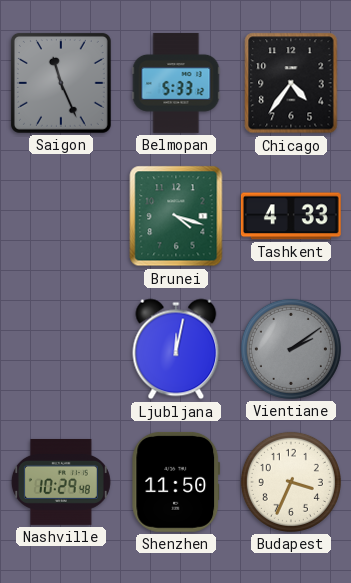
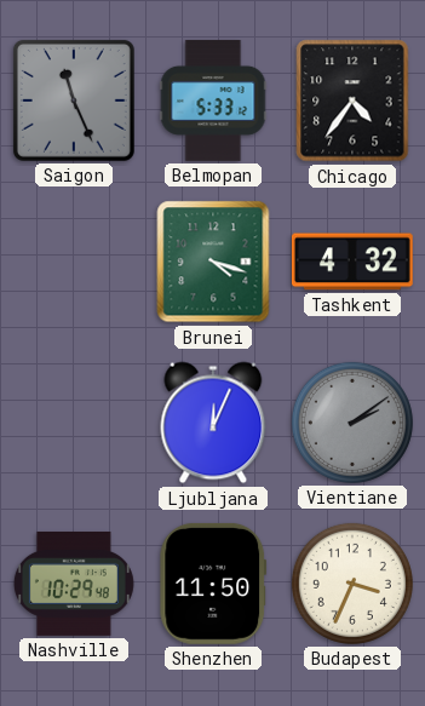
Tashkent: 4:33 -> 4:32
Ljubljana: 12:02 -> 12:04
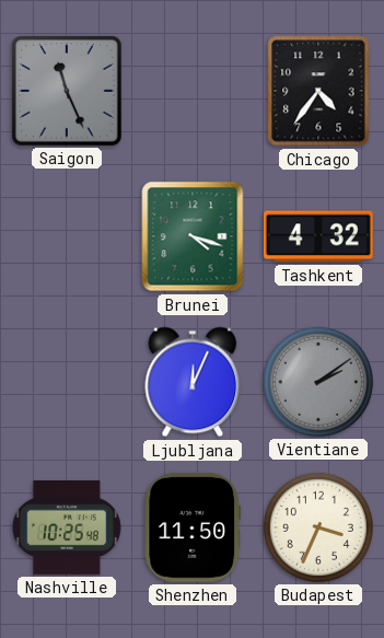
Belmopan: 5:33 -> none
Nashville: 10:29 -> 10:25
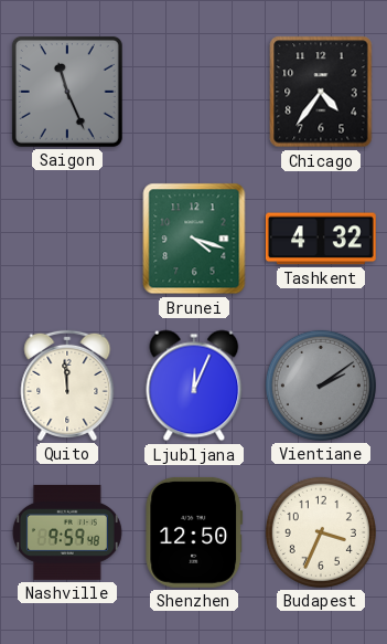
Quito: none -> 11:59
Nashville: 10:25 -> 9:59
Shenzhen: 11:50 -> 12:50
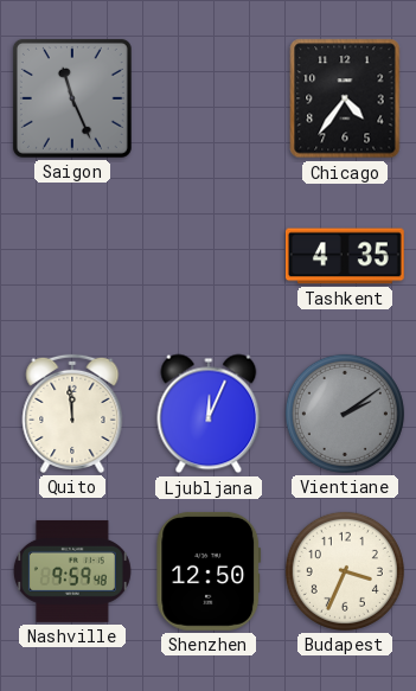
Brunei: 4:18 -> none
Tashkent: 4:32 -> 4:35
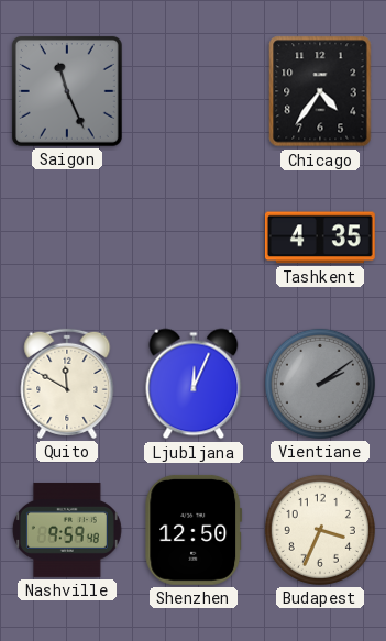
Quito: 11:59 -> 11:50
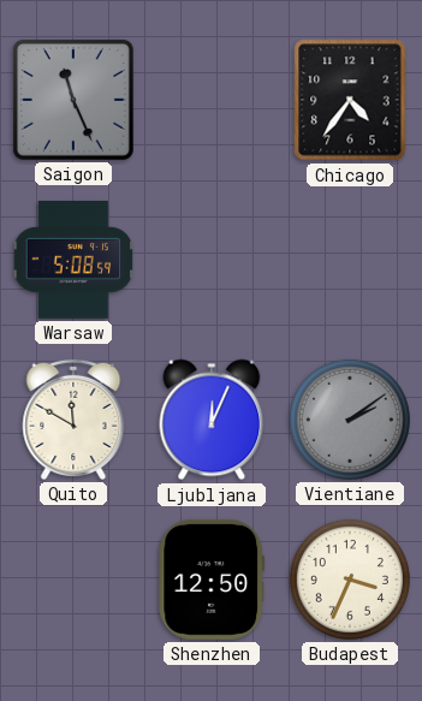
Warsaw: none -> 5:08
Tashkent: 4:35 -> none
Nashville: 9:59 -> none
